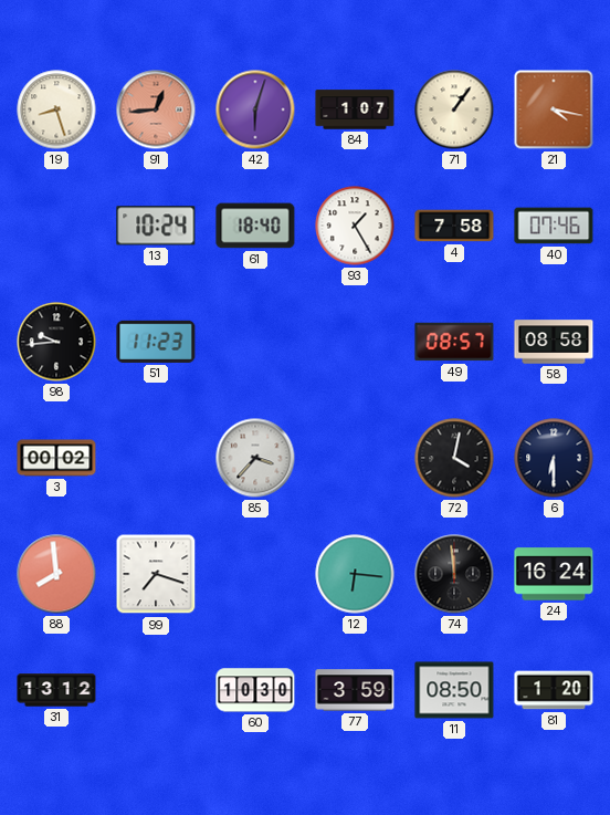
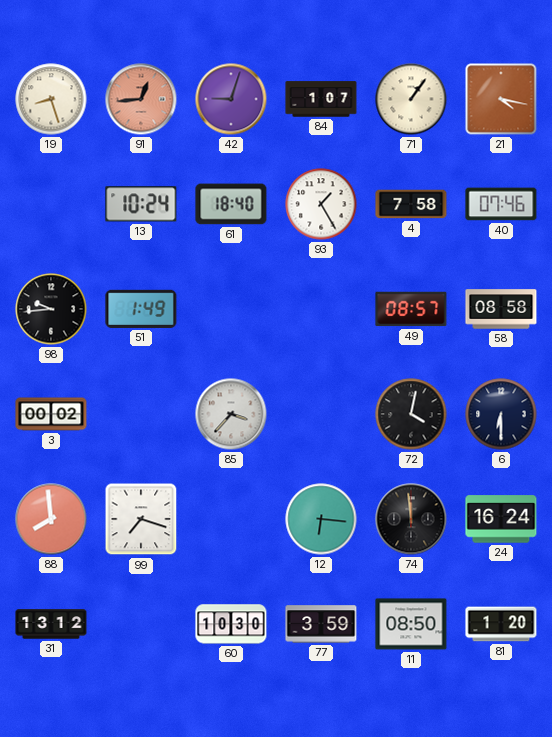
42: 6:03 -> 9:03
51: 11:23 -> 1:49
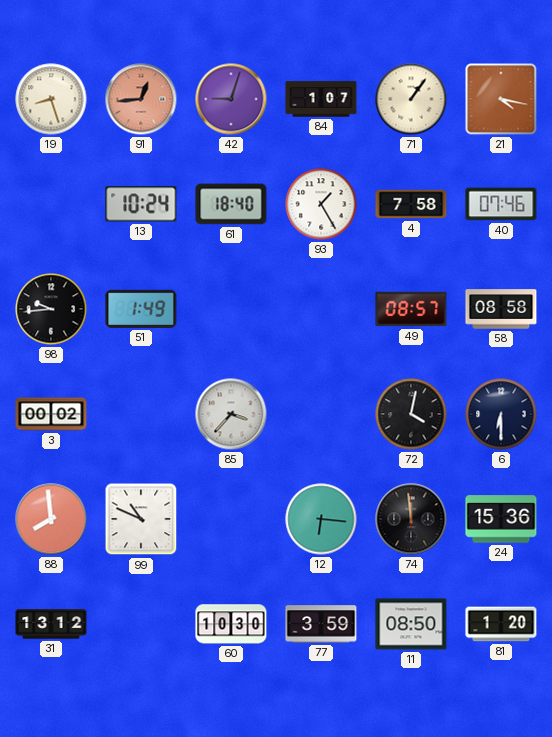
99: 7:18 -> 10:49
24: 16:24 -> 15:36
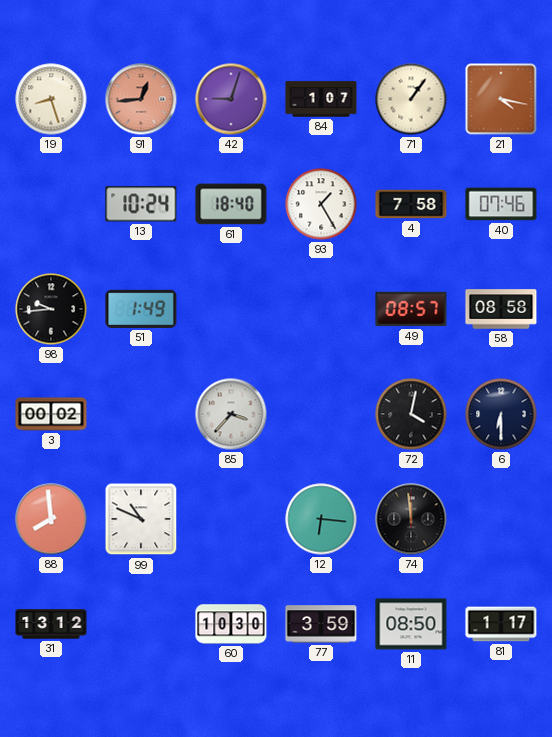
24: 15:36 -> none
81: 1:20 -> 1:17
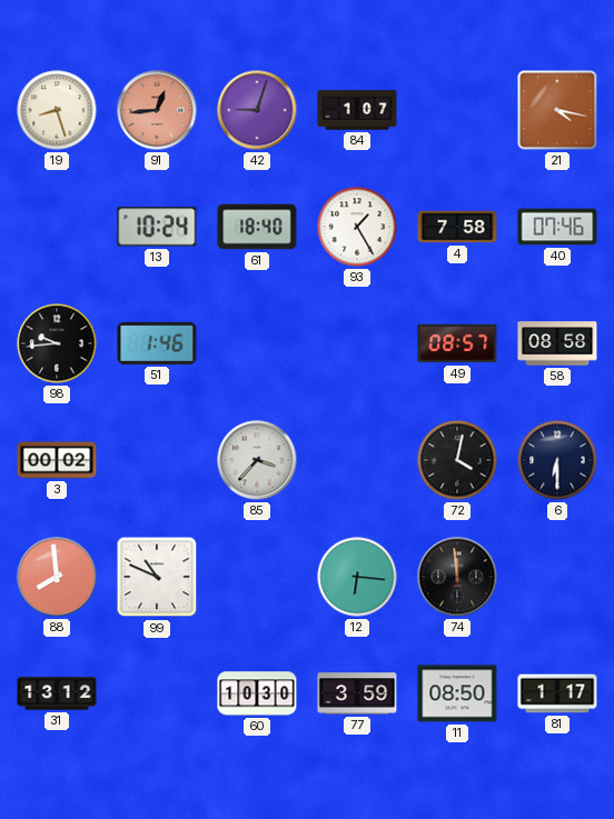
71: 1:06 -> none
51: 1:49 -> 1:46
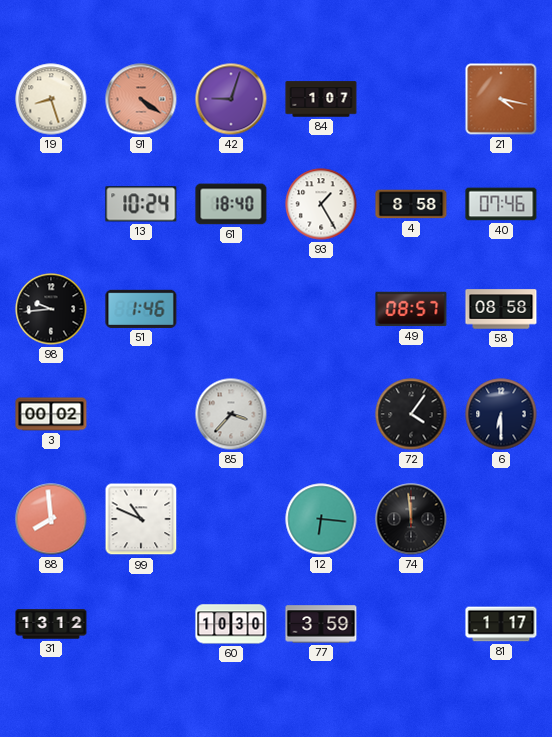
91: 12:44 -> 4:21
4: 7:58 -> 8:58
72: 4:02 -> 4:06
11: 08:50 -> none
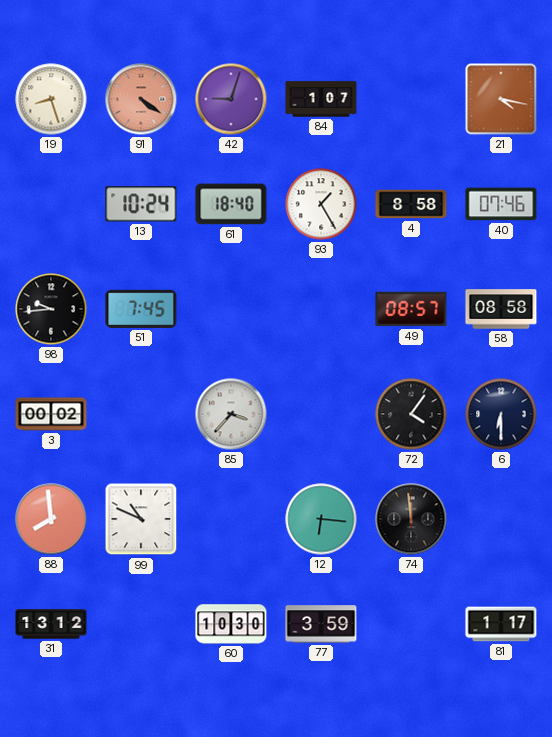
51: 1:46 -> 7:45
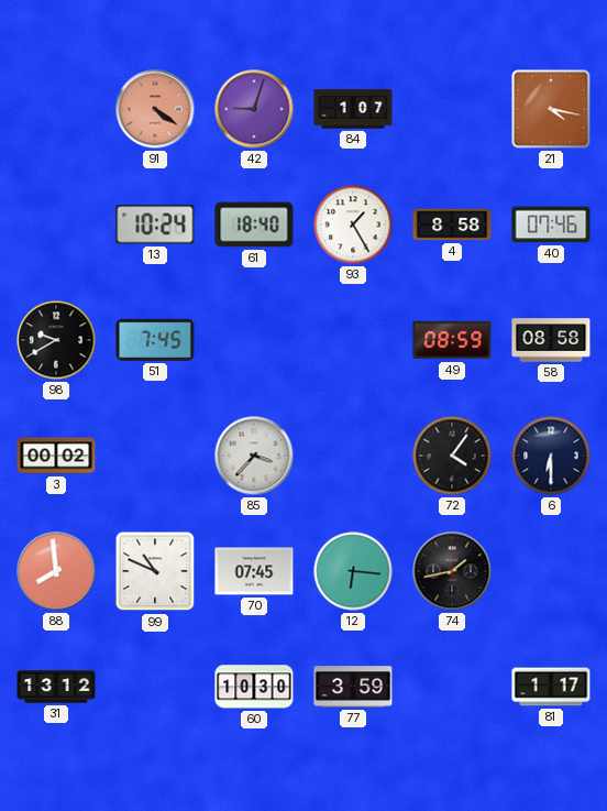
19: 8:27 -> none
98: 9:44 -> 9:40
49: 08:57 -> 08:59
70: none -> 07:45
74: 11:59 -> 1:43
